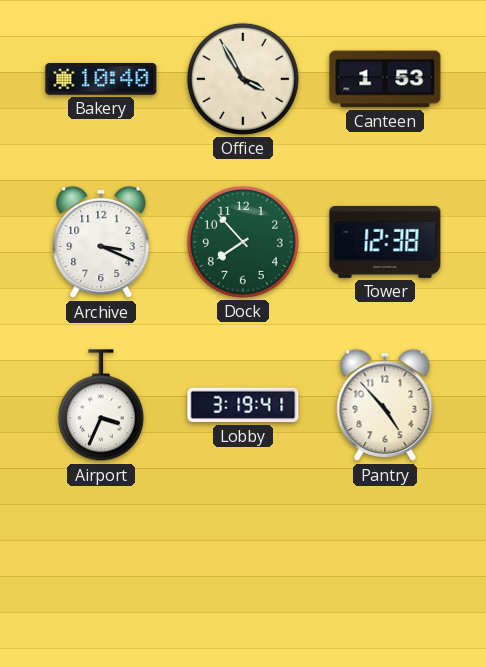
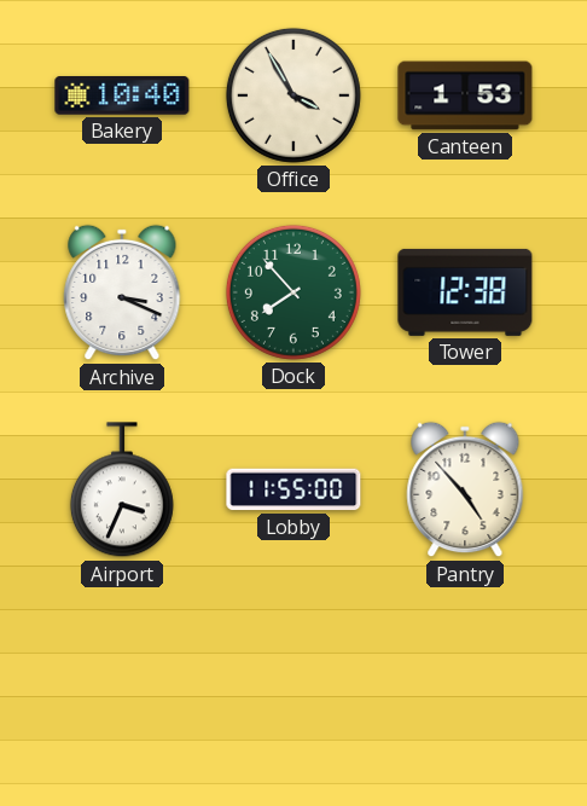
Lobby: 3:19 -> 11:55
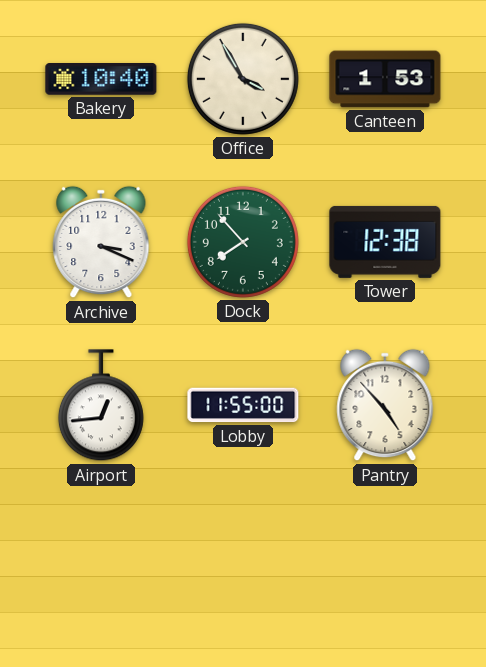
Airport: 3:34 -> 12:44
